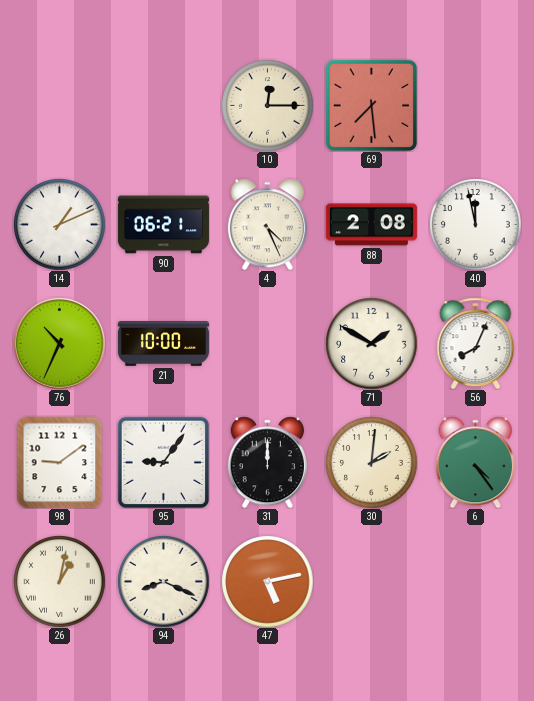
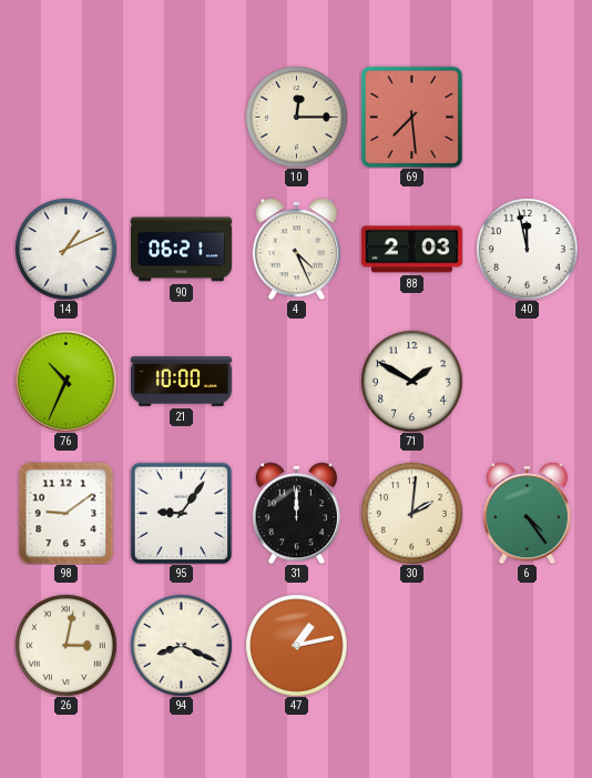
88: 2:08 -> 2:03
56: 8:04 -> none
26: 1:02 -> 3:02
47: 5:13 -> 1:13
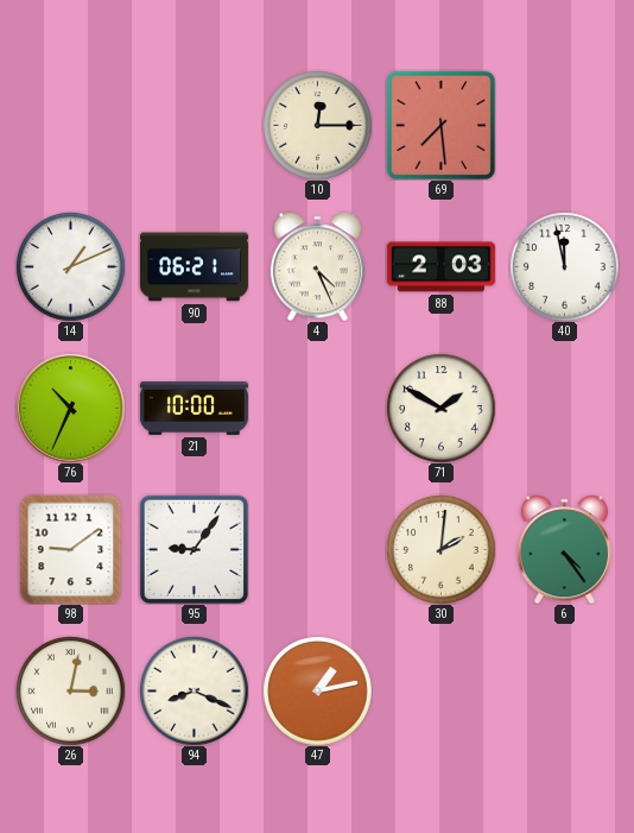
31: 12:00 -> none
